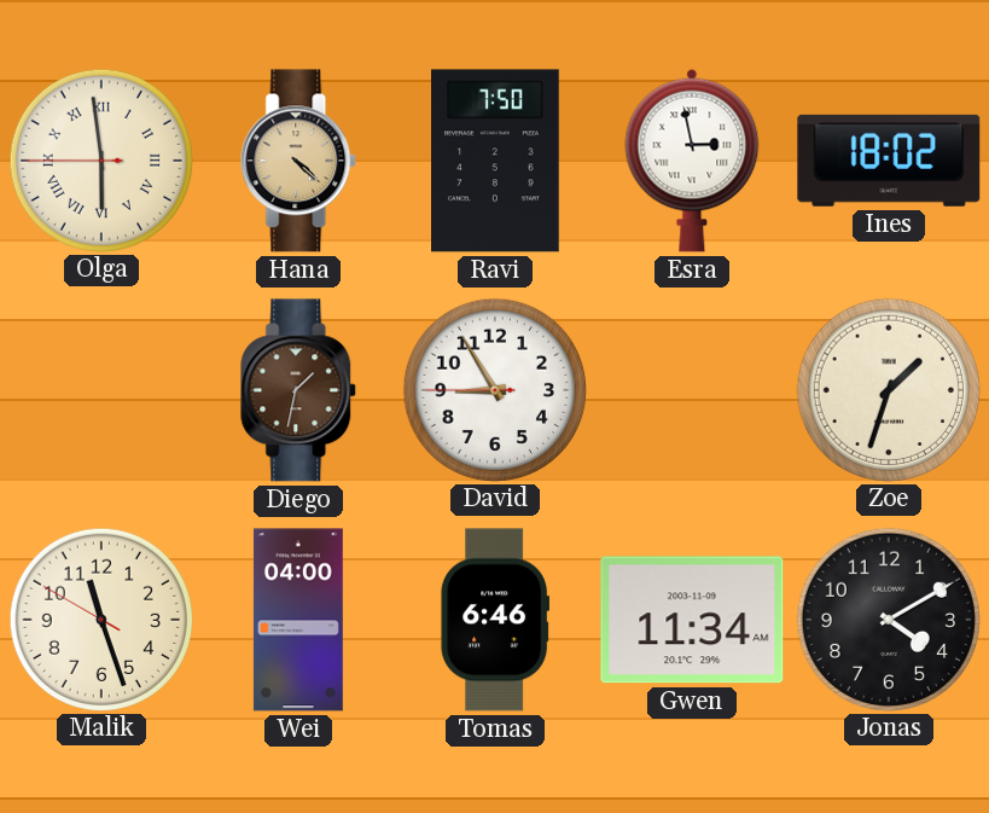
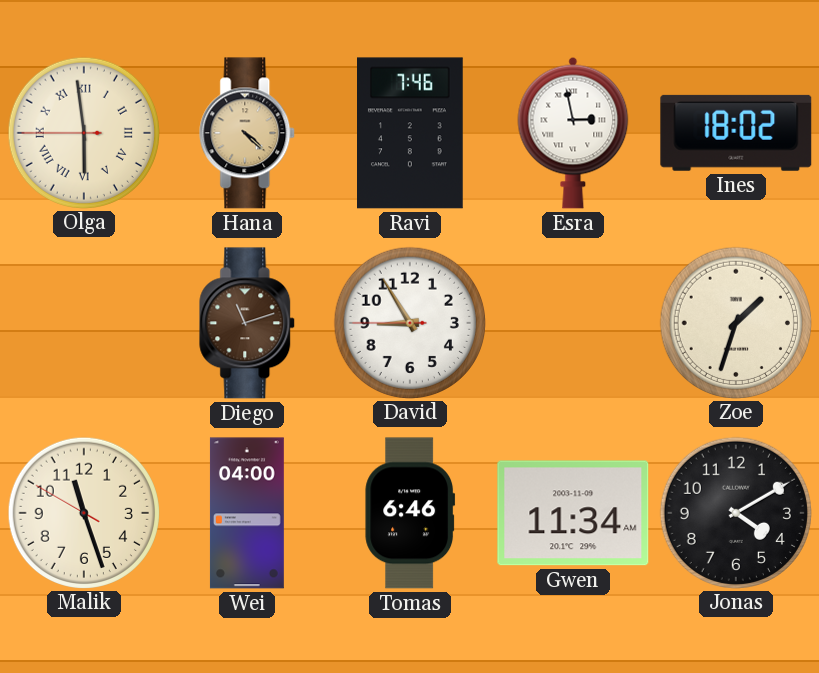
Ravi: 7:50 -> 7:46
Diego: 1:32 -> 11:12
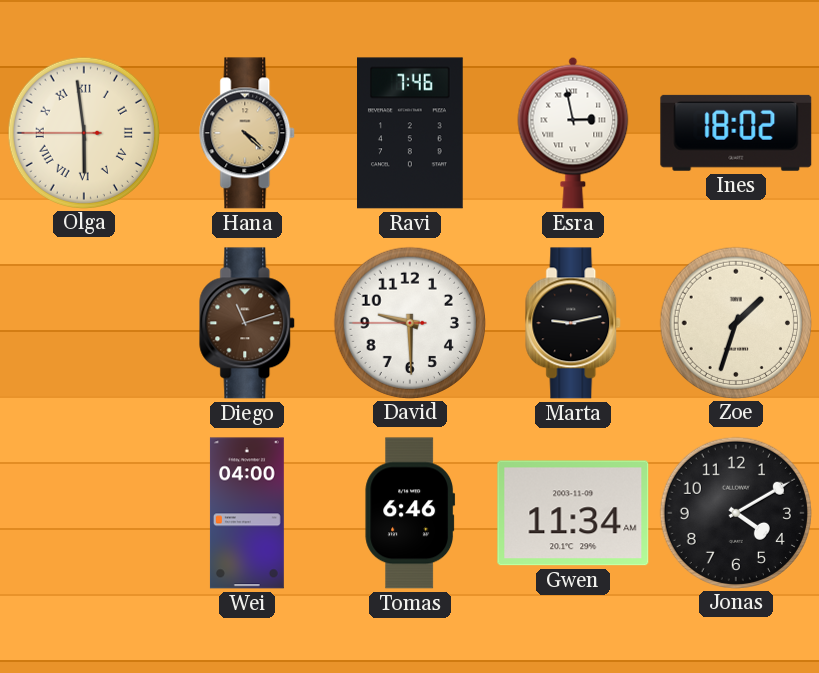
David: 8:54 -> 9:29
Marta: none -> 9:13
Malik: 11:26 -> none
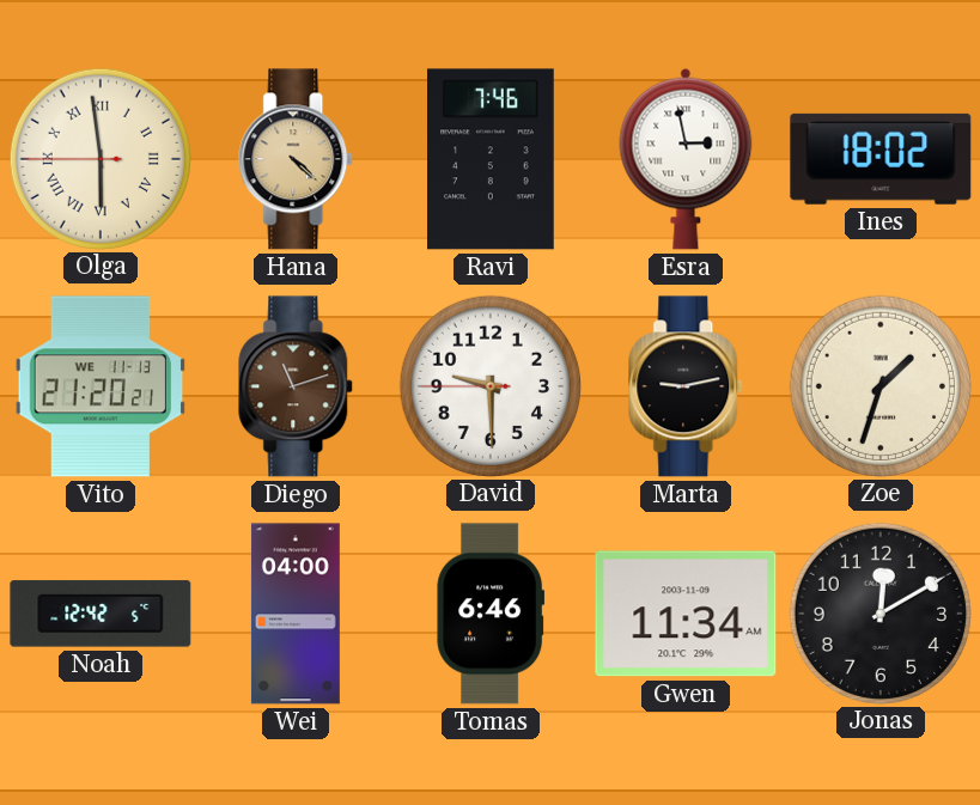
Vito: none -> 21:20
Noah: none -> 12:42
Jonas: 4:10 -> 12:10
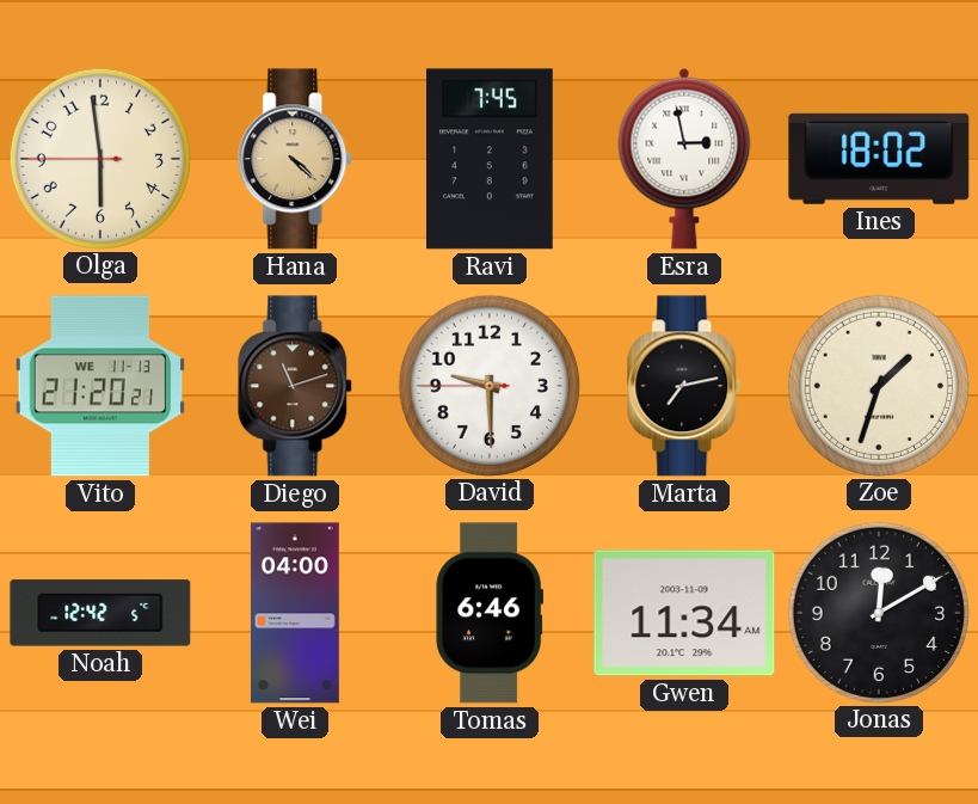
Olga numerals: Roman -> Arabic
Ravi: 7:46 -> 7:45
Marta: 9:13 -> 7:13
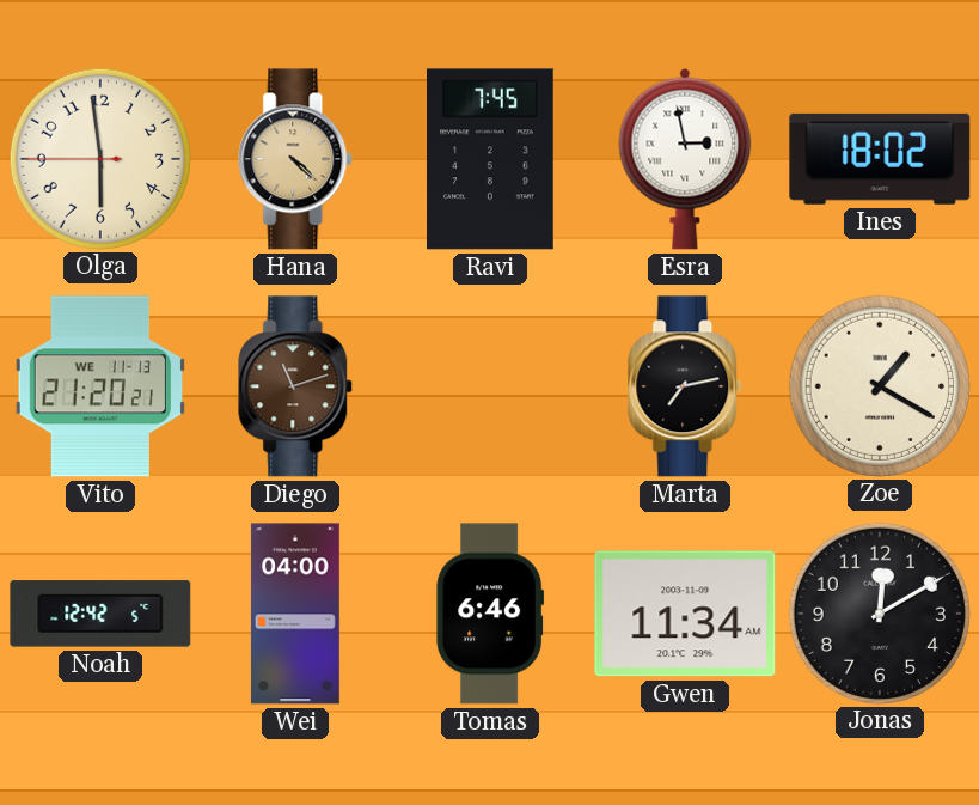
David: 9:29 -> none
Zoe: 1:33 -> 1:20
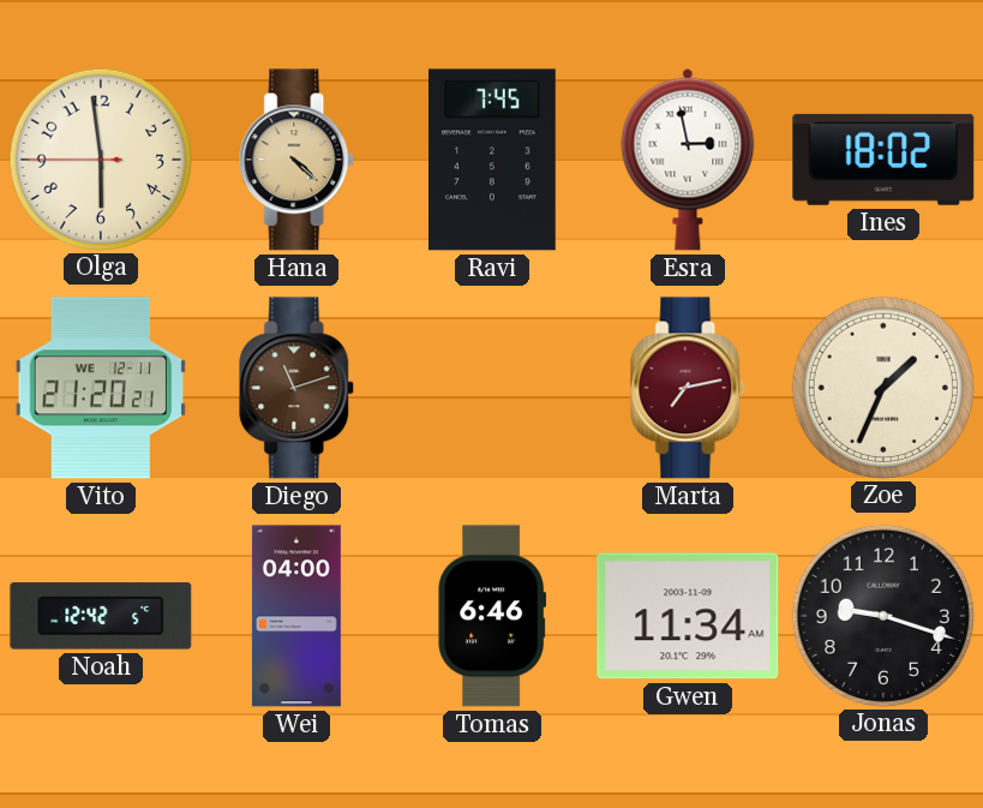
Vito date: WE 11-13 -> WE 12-11
Marta dial: black -> burgundy
Zoe: 1:20 -> 1:34
Jonas: 12:10 -> 9:18
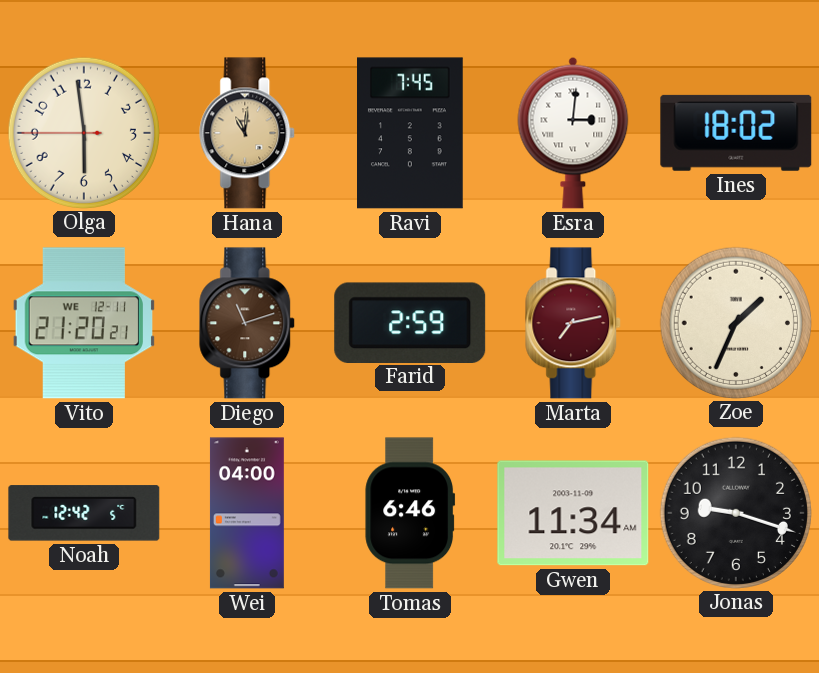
Hana: 4:22 -> 11:01
Esra: 2:58 -> 3:01
Farid: none -> 2:59
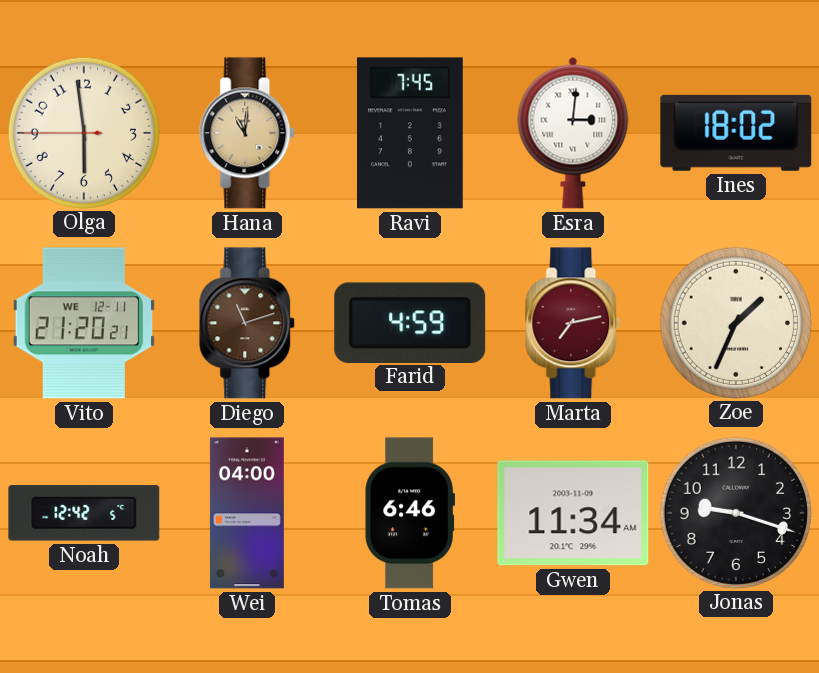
Farid: 2:59 -> 4:59
